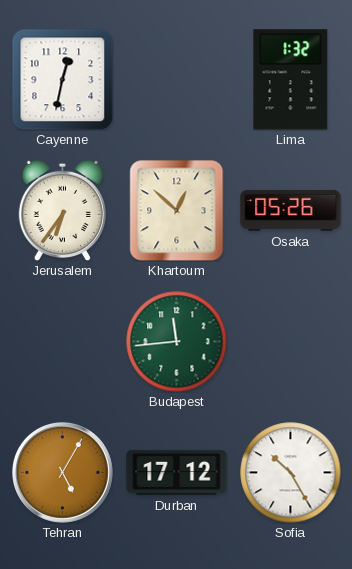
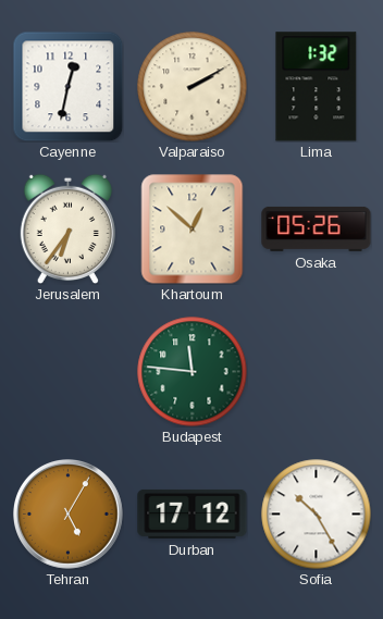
Valparaiso: none -> 2:10
Budapest: 11:44 -> 11:46
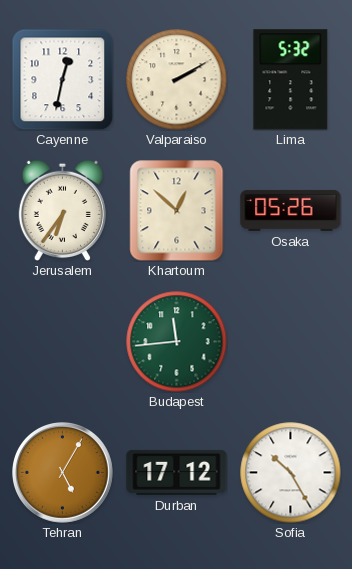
Lima: 1:32 -> 5:32
Budapest: 11:46 -> 11:44
